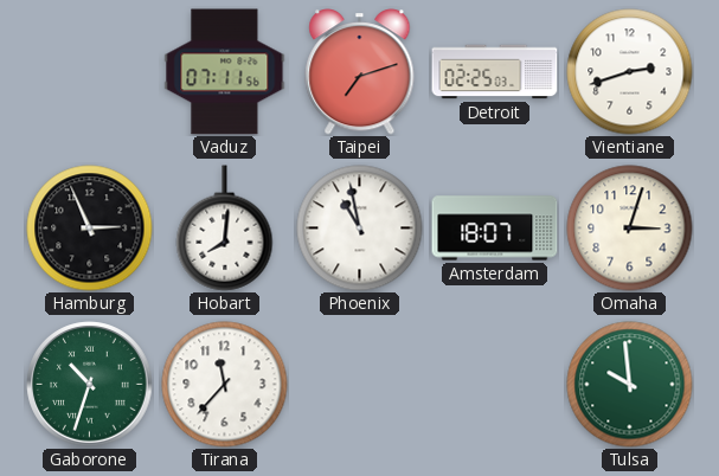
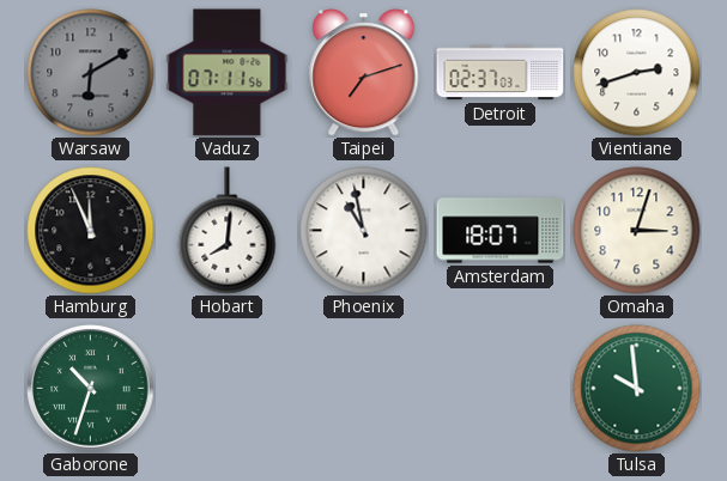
Warsaw: none -> 6:10
Detroit: 02:25 -> 02:37
Hamburg: 2:56 -> 11:56
Tirana: 11:37 -> none
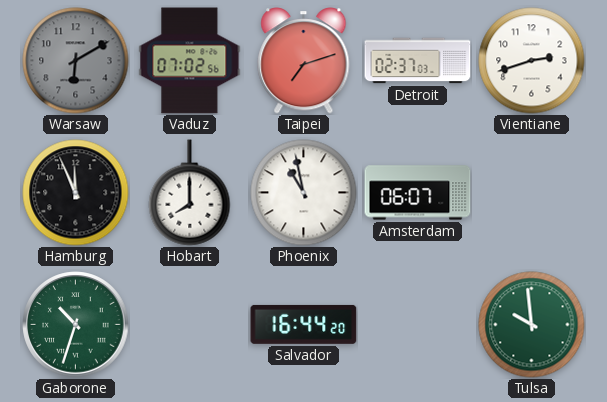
Vaduz: 07:11 -> 07:02
Hobart: 8:01 -> 8:00
Amsterdam: 18:07 -> 06:07
Omaha: 3:03 -> none
Salvador: none -> 16:44
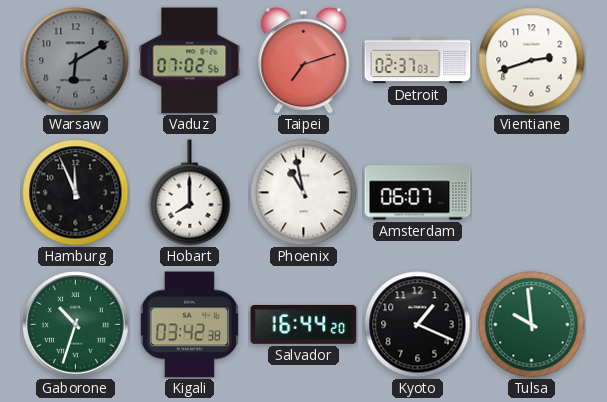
Kigali: none -> 03:42
Kyoto: none -> 1:19
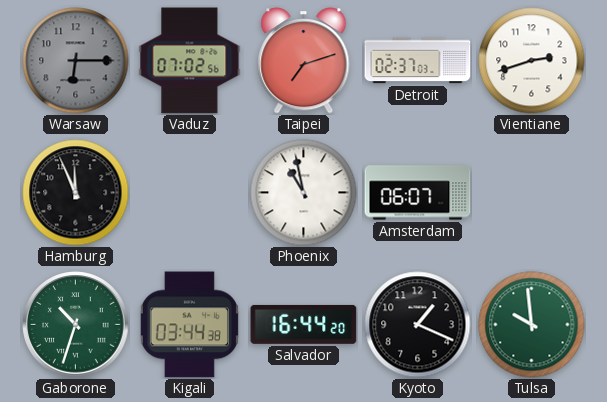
Warsaw: 6:10 -> 6:15
Hobart: 8:00 -> none
Kigali: 03:42 -> 03:44
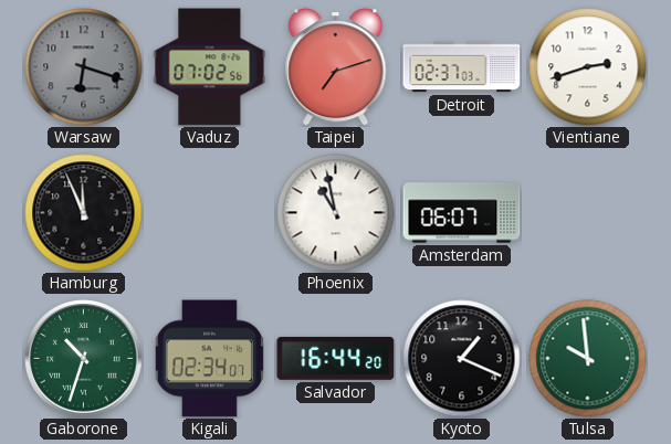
Warsaw: 6:15 -> 6:18
Kigali: 03:44 -> 02:34
